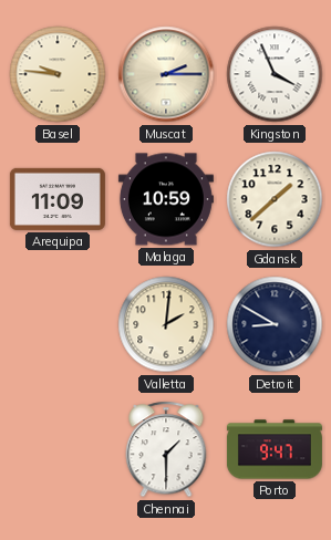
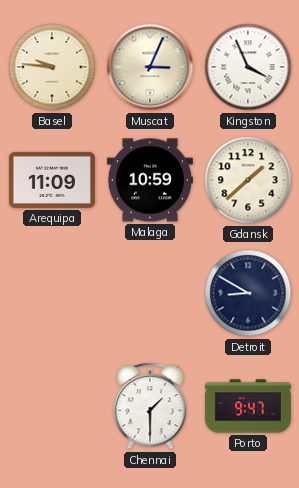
Muscat: 2:15 -> 3:04
Valletta: 2:01 -> none
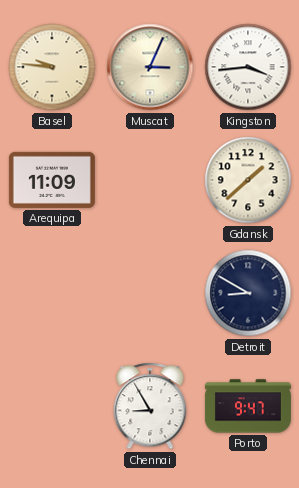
Kingston: 3:56 -> 3:44
Malaga: 10:59 -> none
Chennai: 1:30 -> 8:55
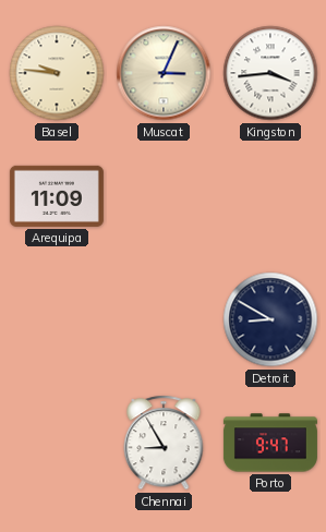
Gdansk: 1:38 -> none
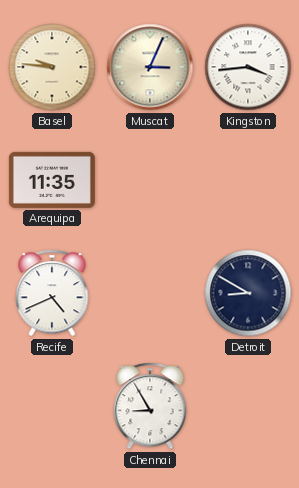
Arequipa: 11:09 -> 11:35
Recife: none -> 4:41
Porto: 9:47 -> none
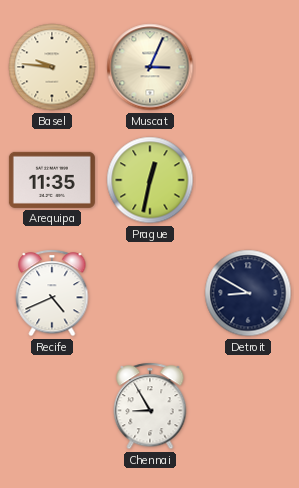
Kingston: 3:44 -> none
Prague: none -> 12:32
